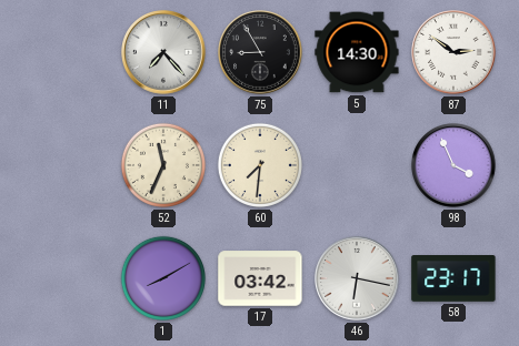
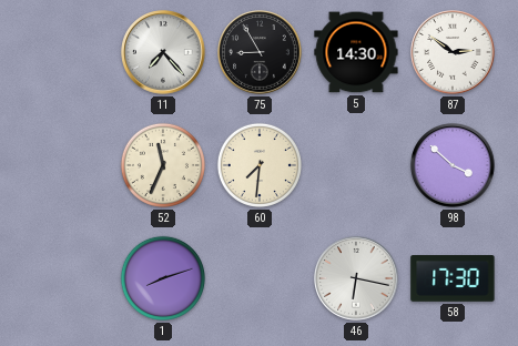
98: 3:56 -> 3:52
1: 8:10 -> 8:12
17: 03:42 -> none
58: 23:17 -> 17:30
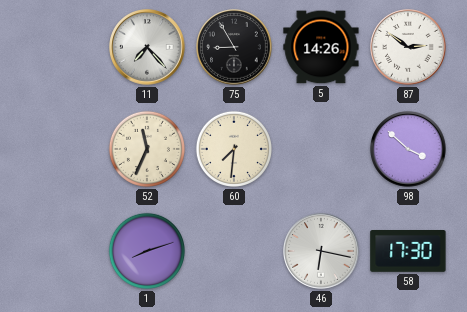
5: 14:30 -> 14:26
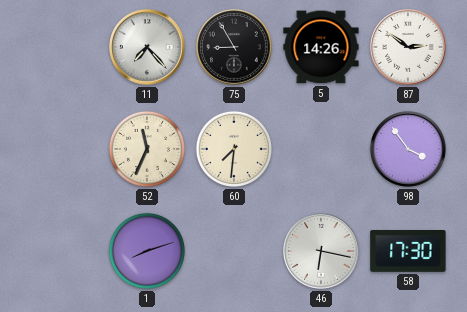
98: 3:52 -> 3:54
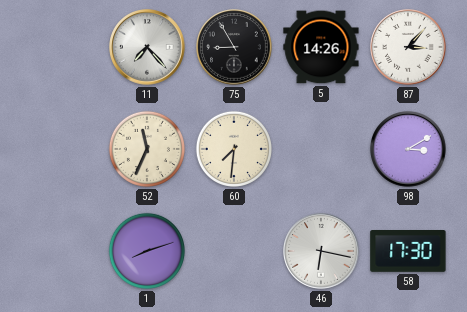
87: 2:51 -> 3:07
98: 3:54 -> 3:10
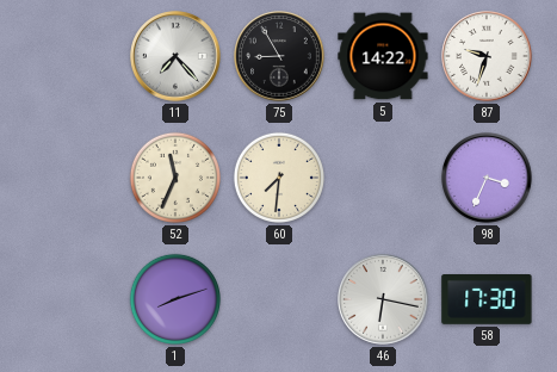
5: 14:26 -> 14:22
87: 3:07 -> 9:33
98: 3:10 -> 3:34
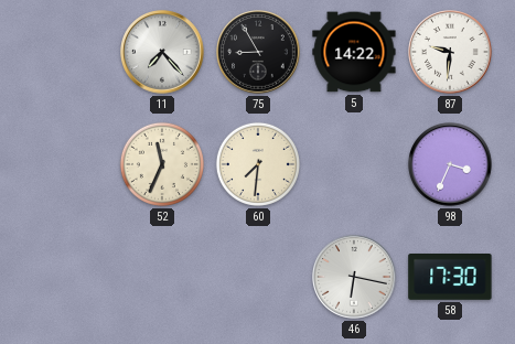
87: 9:33 -> 9:31
1: 8:12 -> none
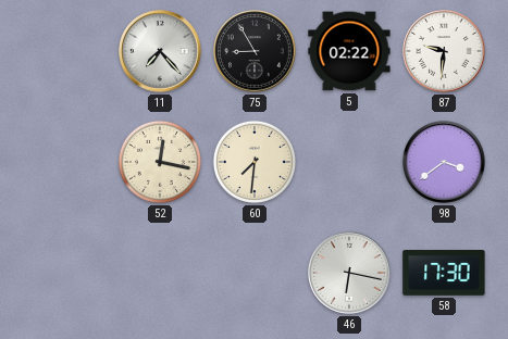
5: 14:22 -> 02:22
52: 11:34 -> 12:17
98: 3:34 -> 3:39
